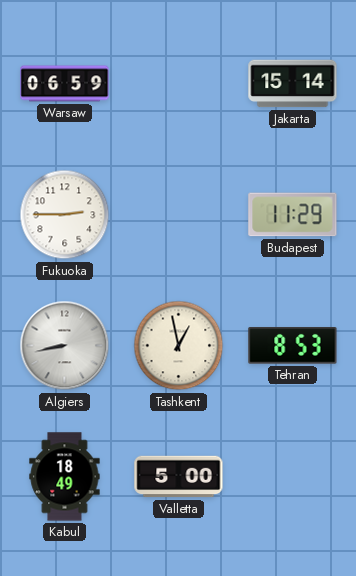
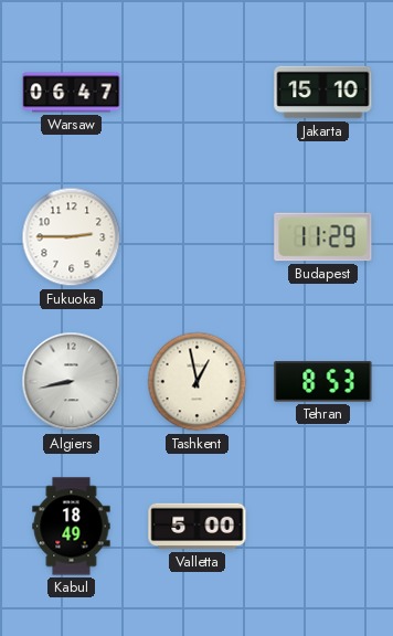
Warsaw: 06:59 -> 06:47
Jakarta: 15:14 -> 15:10
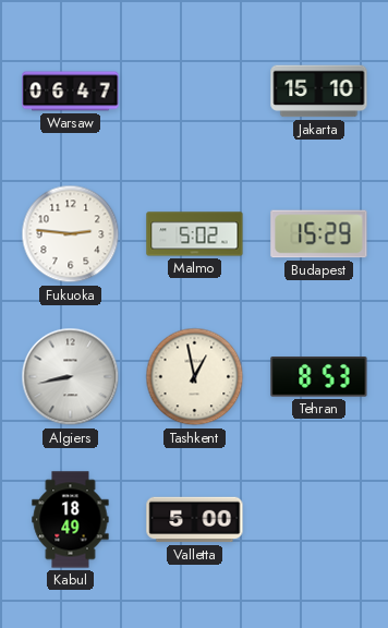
Fukuoka: 2:45 -> 2:46
Malmo: none -> 5:02
Budapest: 11:29 -> 15:29
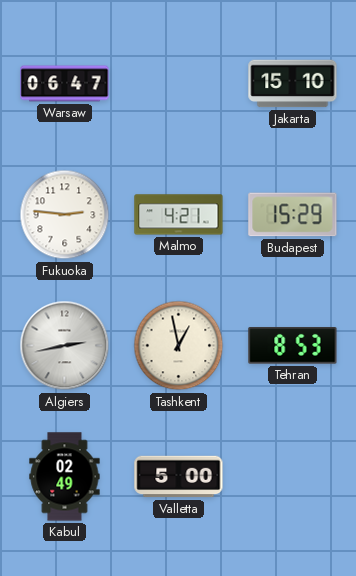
Malmo: 5:02 -> 4:21
Algiers: 8:43 -> 2:43
Kabul: 18:49 -> 02:49
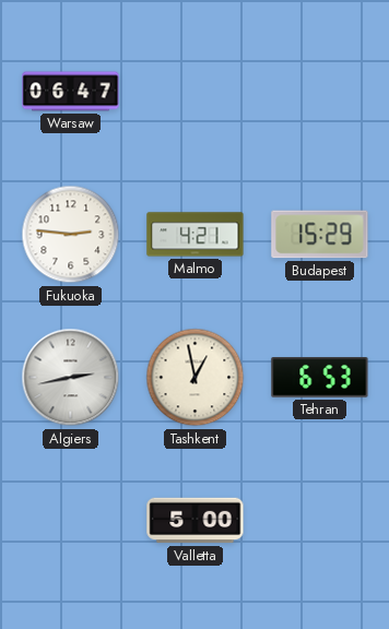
Jakarta: 15:10 -> none
Tehran: 8:53 -> 6:53
Kabul: 02:49 -> none
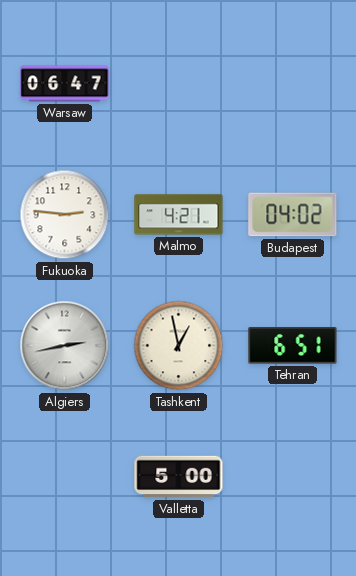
Budapest: 15:29 -> 04:02
Tehran: 6:53 -> 6:51
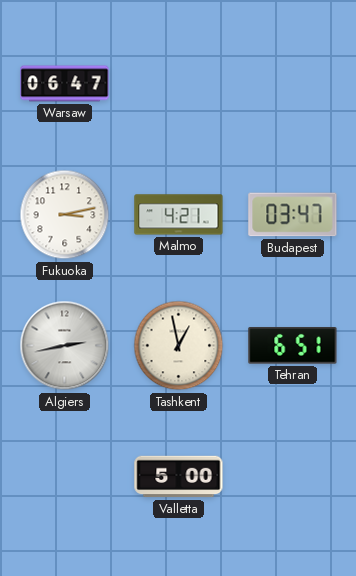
Fukuoka: 2:46 -> 3:13
Budapest: 04:02 -> 03:47
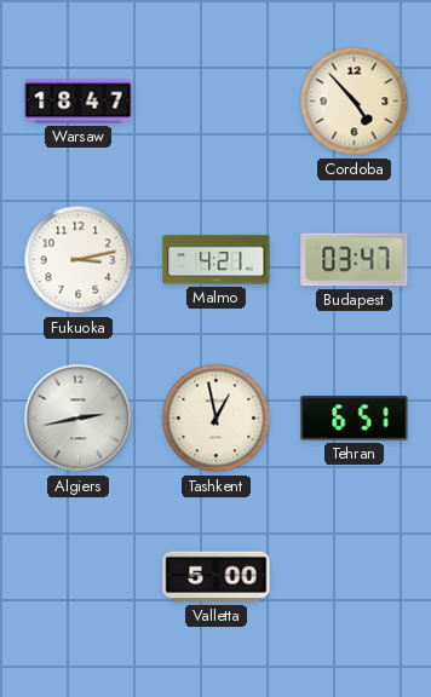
Warsaw: 06:47 -> 18:47
Cordoba: none -> 4:53
